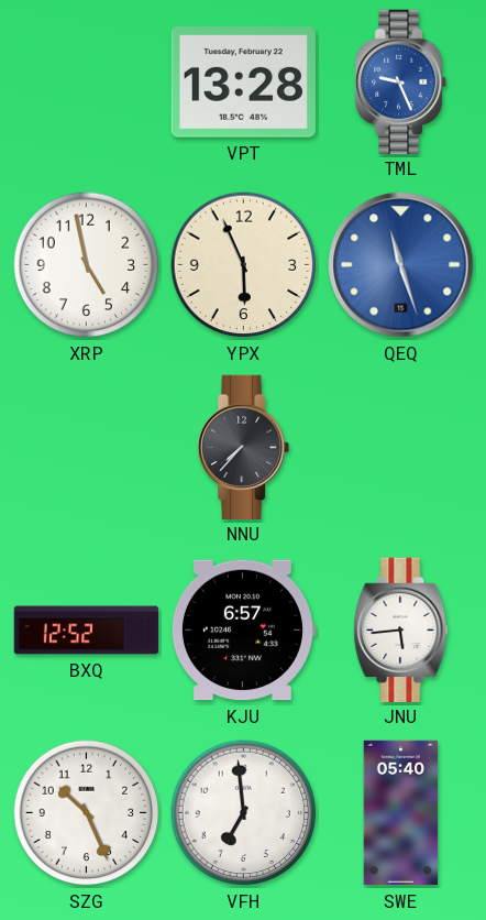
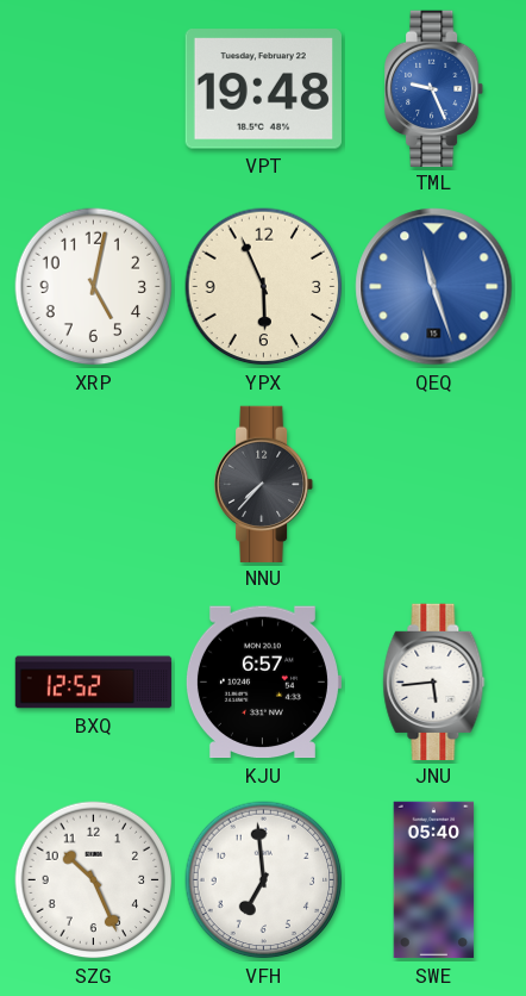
VPT: 13:28 -> 19:48
XRP: 4:58 -> 5:02
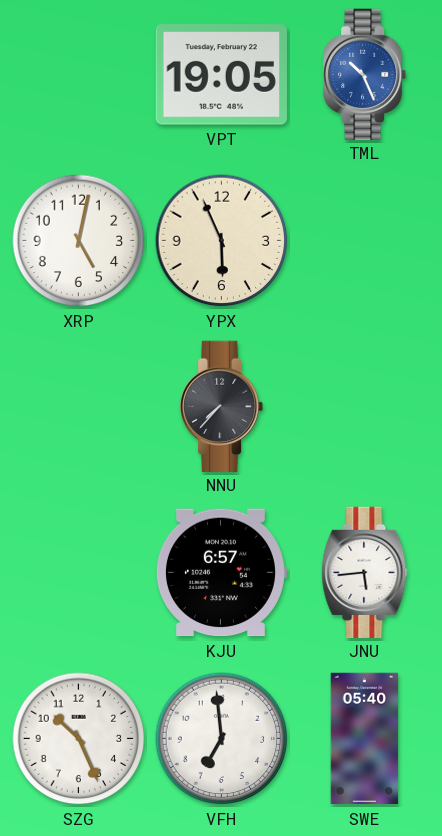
VPT: 19:48 -> 19:05
TML: 9:26 -> 10:26
QEQ: 11:27 -> none
BXQ: 12:52 -> none
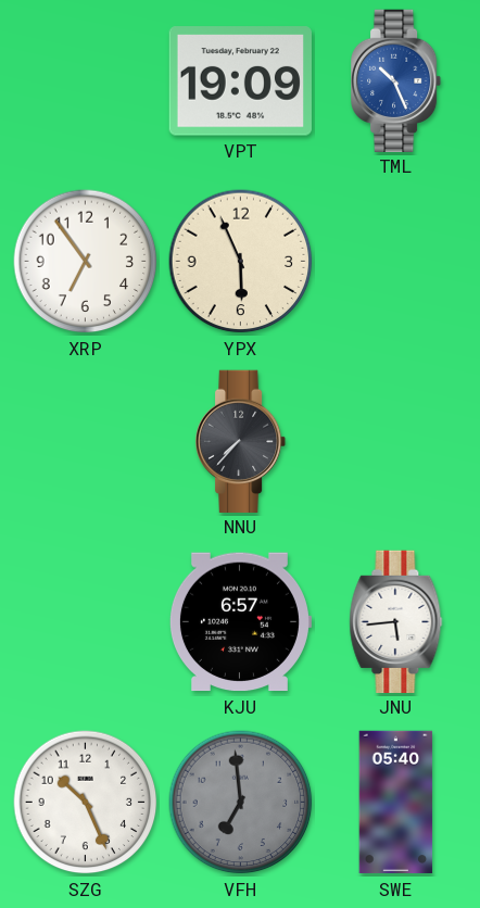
VPT: 19:05 -> 19:09
XRP: 5:02 -> 6:54
VFH dial: white -> grey
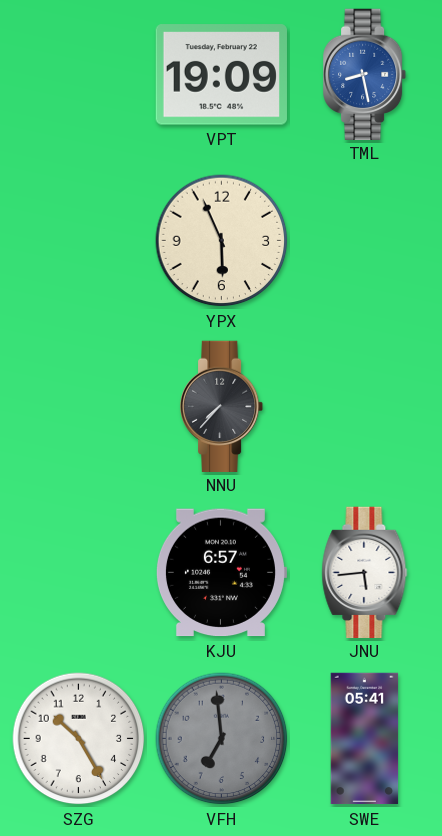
TML: 10:26 -> 8:28
XRP: 6:54 -> none
SZG: 10:26 -> 10:25
SWE: 05:40 -> 05:41
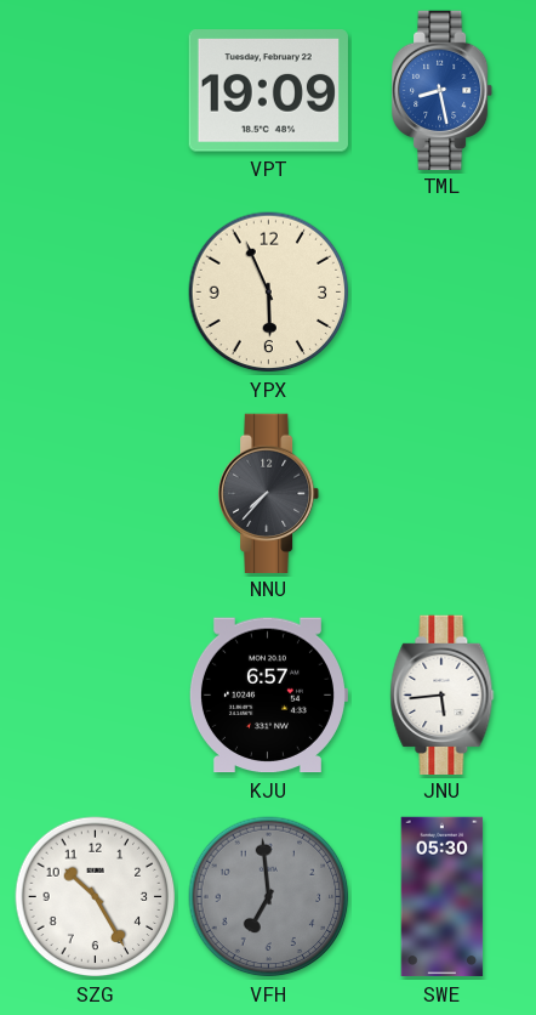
SWE: 05:41 -> 05:30
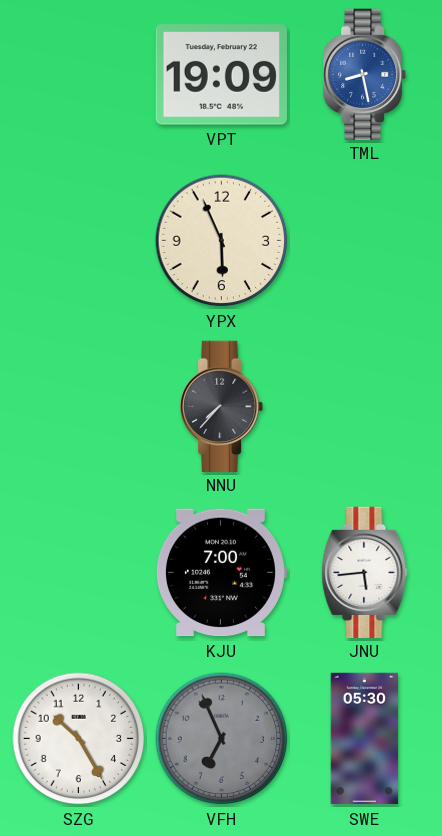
KJU: 6:57 -> 7:00
VFH: 6:59 -> 6:56
